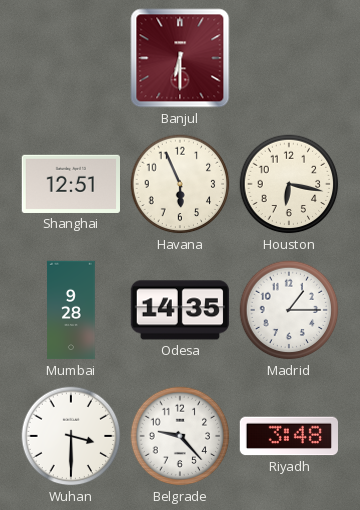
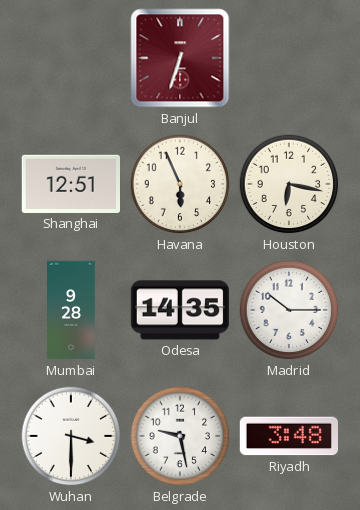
Banjul: 6:30 -> 6:33
Madrid: 1:15 -> 10:15
Belgrade: 9:23 -> 9:28
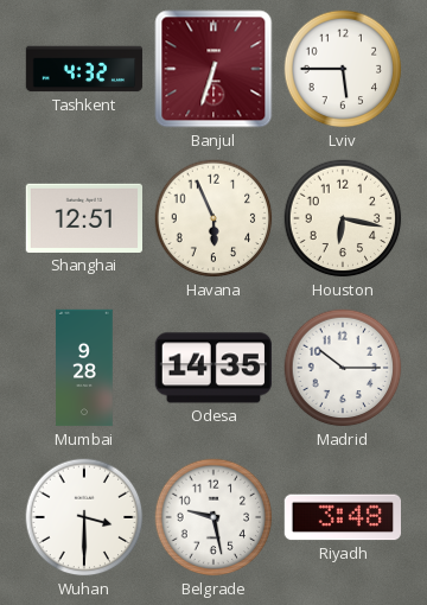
Tashkent: none -> 4:32
Lviv: none -> 5:45
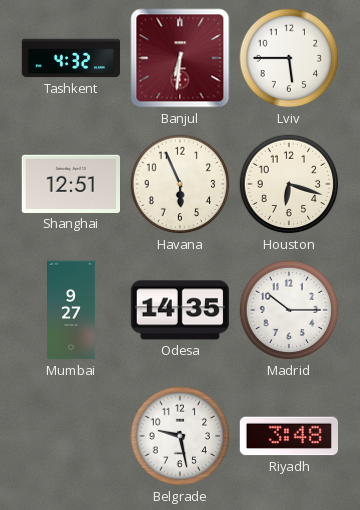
Banjul: 6:33 -> 6:31
Houston: 6:17 -> 6:18
Mumbai: 9:28 -> 9:27
Wuhan: 3:30 -> none
